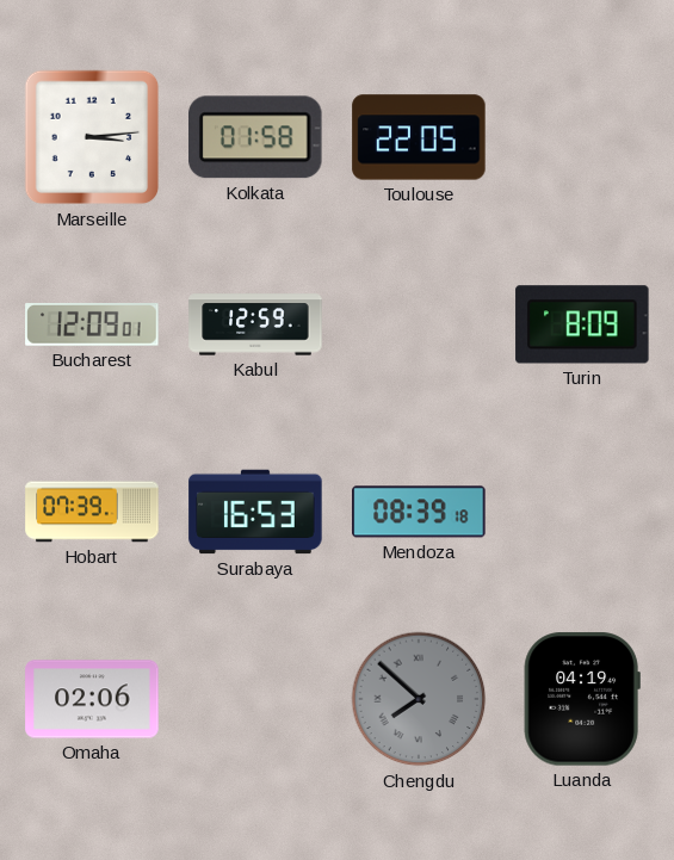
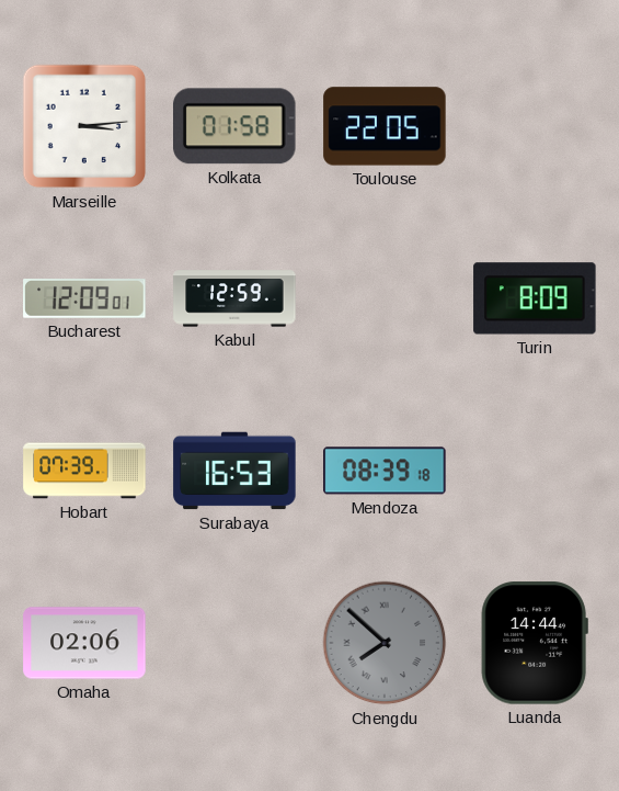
Luanda: 04:19 -> 14:44
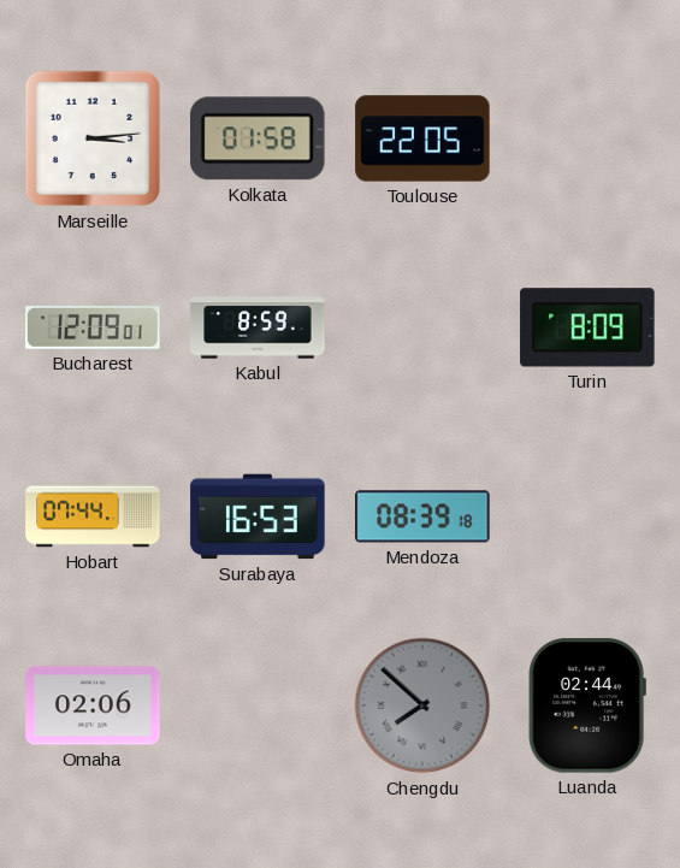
Kabul: 12:59 -> 8:59
Hobart: 07:39 -> 07:44
Luanda: 14:44 -> 02:44
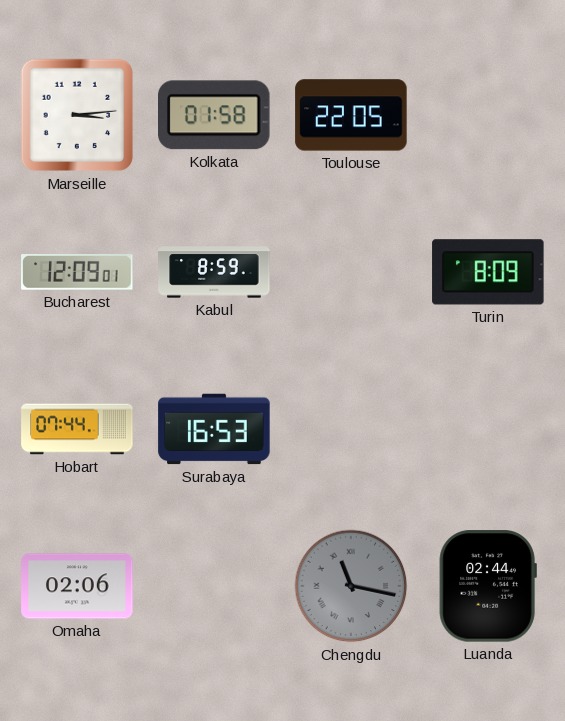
Mendoza: 08:39 -> none
Chengdu: 7:52 -> 11:17
